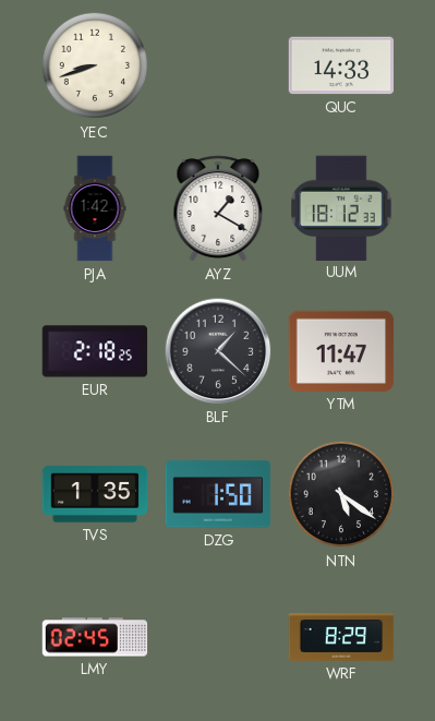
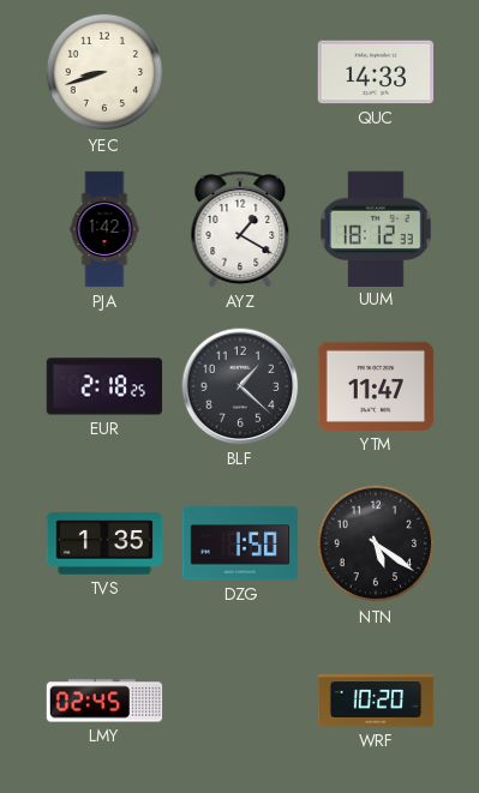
WRF: 8:29 -> 10:20
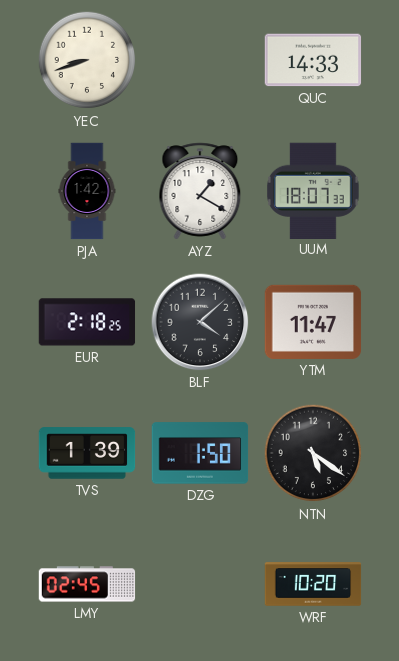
UUM: 18:12 -> 18:07
BLF: 1:22 -> 4:08
TVS: 1:35 -> 1:39
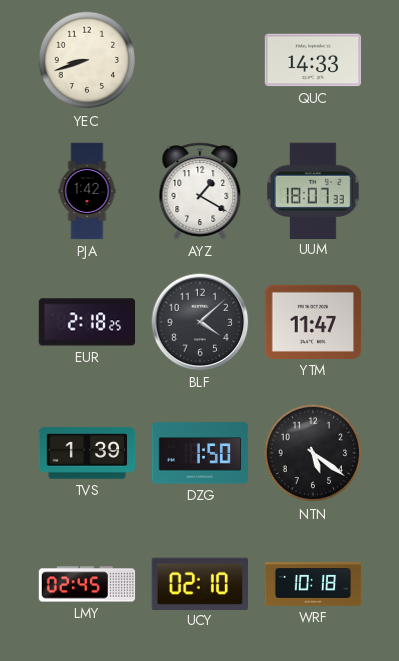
UCY: none -> 02:10
WRF: 10:20 -> 10:18
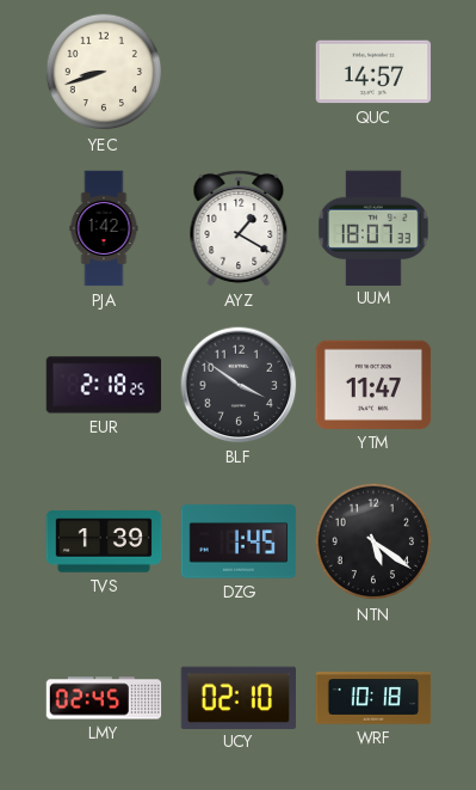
QUC: 14:33 -> 14:57
BLF: 4:08 -> 3:51
DZG: 1:50 -> 1:45
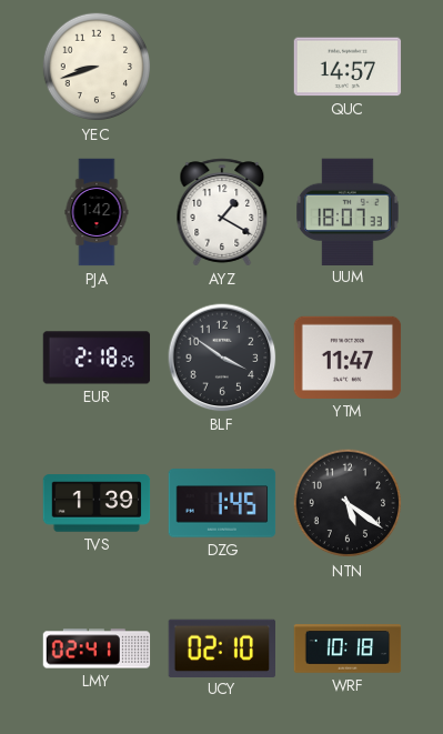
LMY: 02:45 -> 02:41
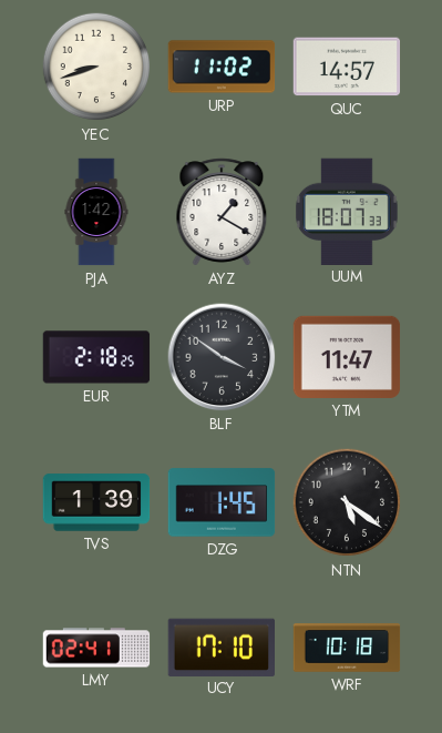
URP: none -> 11:02
UCY: 02:10 -> 17:10
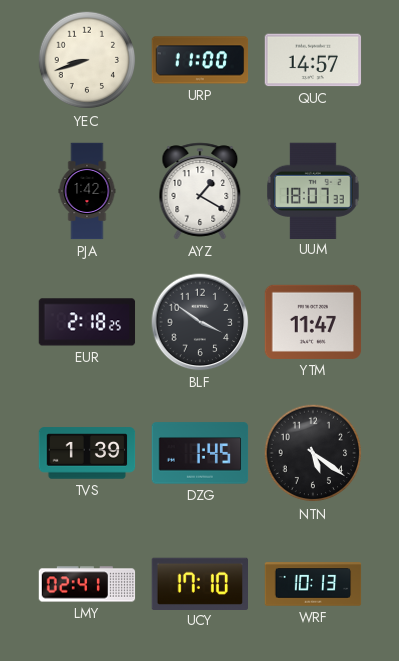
URP: 11:02 -> 11:00
WRF: 10:18 -> 10:13
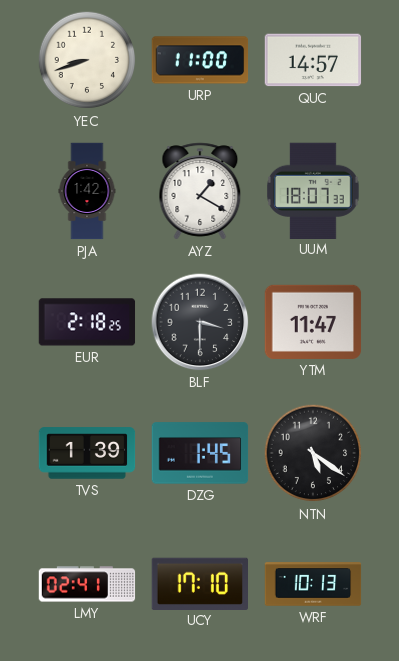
BLF: 3:51 -> 3:30
